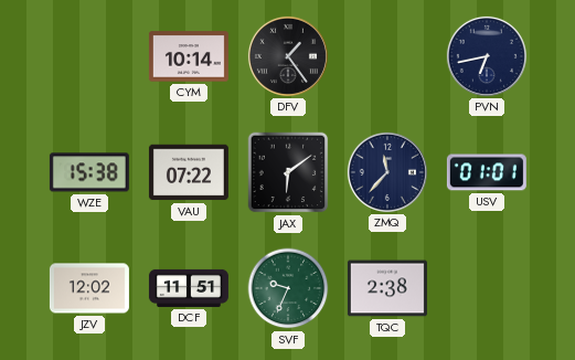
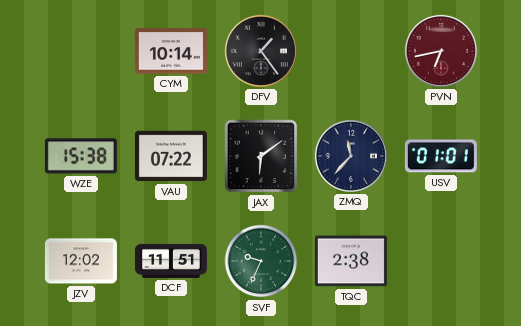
PVN dial: navy -> burgundy
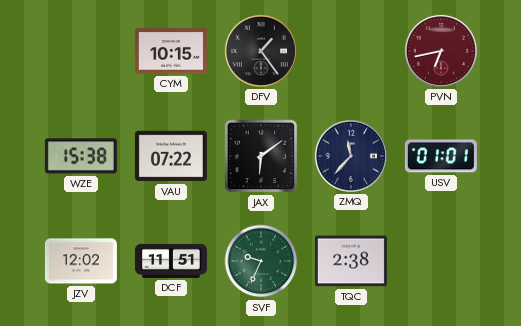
CYM: 10:14 -> 10:15
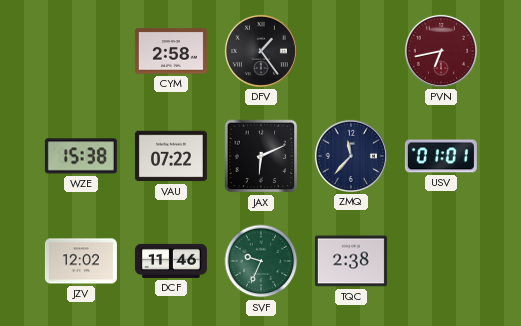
CYM: 10:15 -> 2:58
JAX: 6:09 -> 6:11
DCF: 11:51 -> 11:46
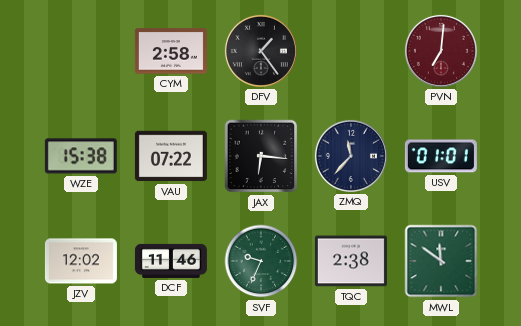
PVN: 6:43 -> 7:01
JAX: 6:11 -> 6:16
MWL: none -> 11:51
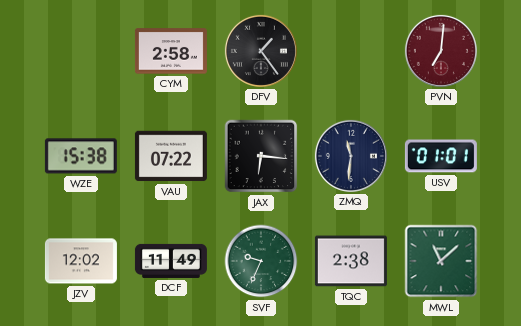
ZMQ: 11:37 -> 11:31
DCF: 11:46 -> 11:49
MWL: 11:51 -> 11:08
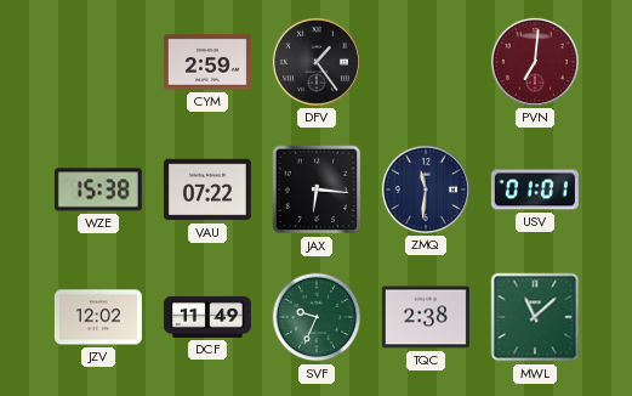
CYM: 2:58 -> 2:59
